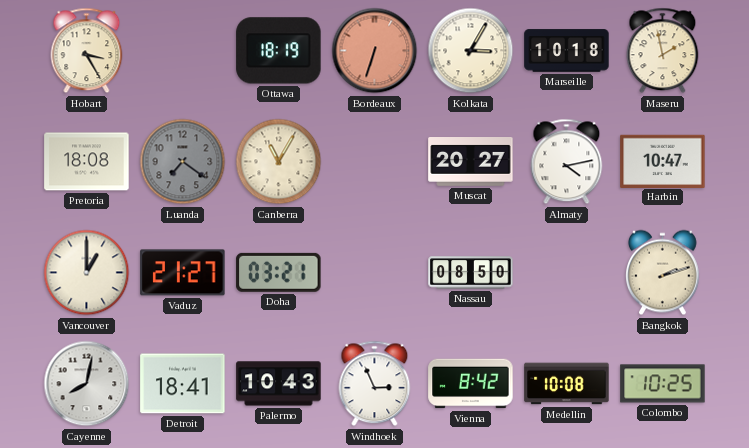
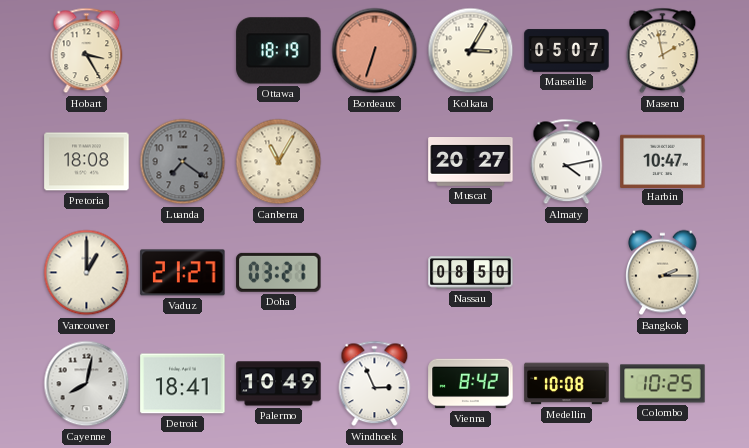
Marseille: 10:18 -> 05:07
Bangkok: 2:12 -> 2:15
Palermo: 10:43 -> 10:49
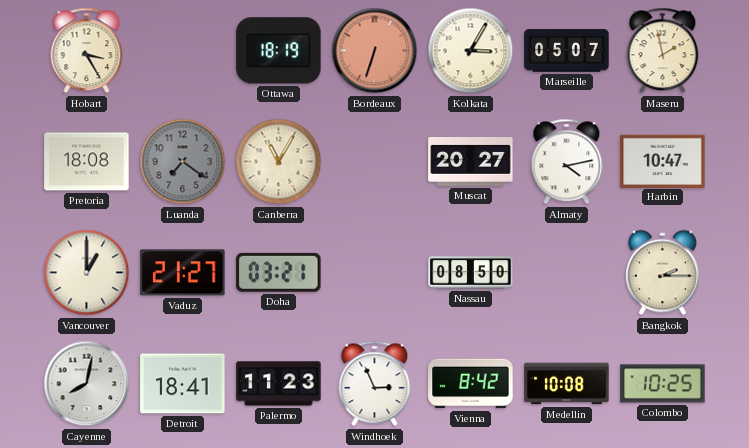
Palermo: 10:49 -> 11:23
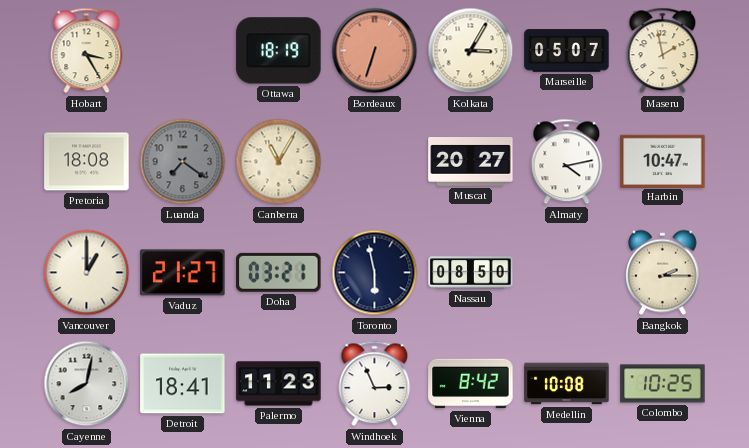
Toronto: none -> 5:58
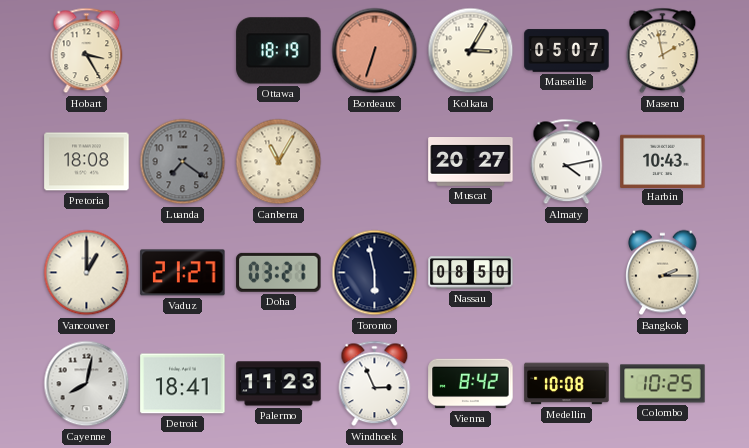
Harbin: 10:47 -> 10:43
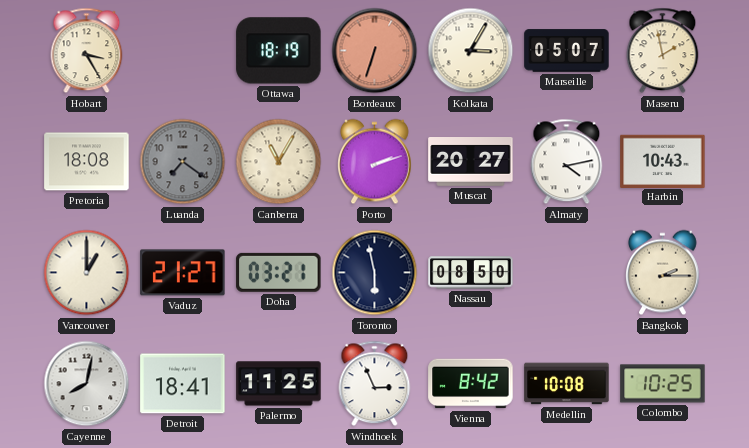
Porto: none -> 2:12
Palermo: 11:23 -> 11:25
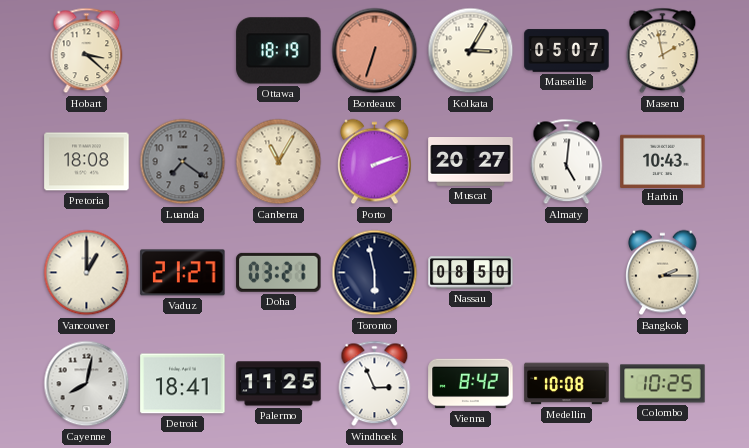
Hobart: 3:25 -> 3:22
Almaty: 4:13 -> 5:01
